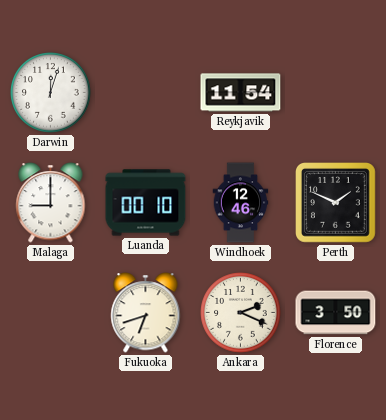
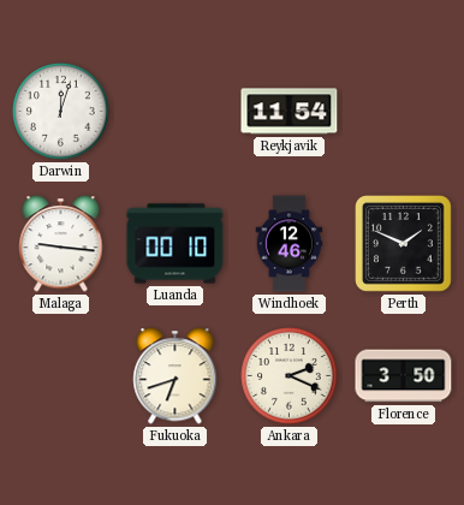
Malaga: 9:00 -> 9:16
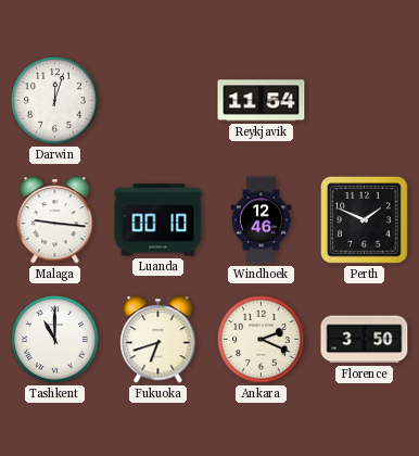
Tashkent: none -> 11:00
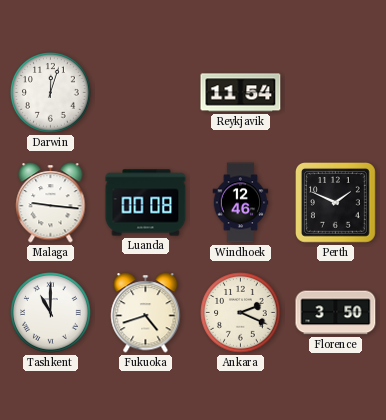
Luanda: 00:10 -> 00:08
Fukuoka: 6:42 -> 4:42
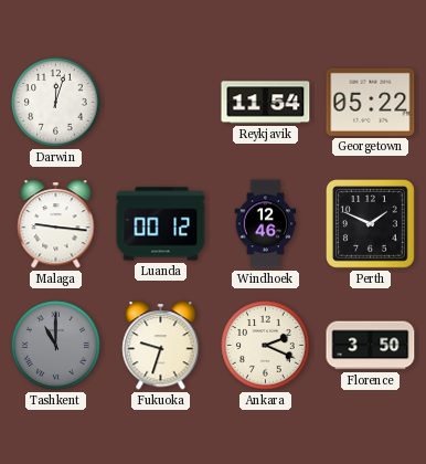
Georgetown: none -> 05:22
Luanda: 00:08 -> 00:12
Tashkent dial: white -> grey
Fukuoka: 4:42 -> 9:33
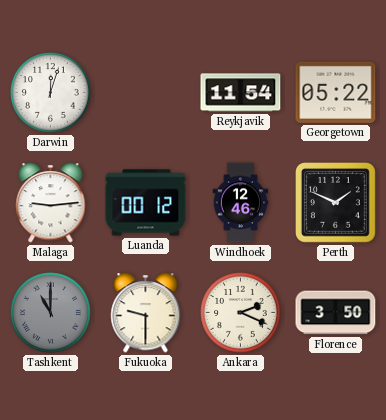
Malaga: 9:16 -> 9:14
Fukuoka: 9:33 -> 9:30
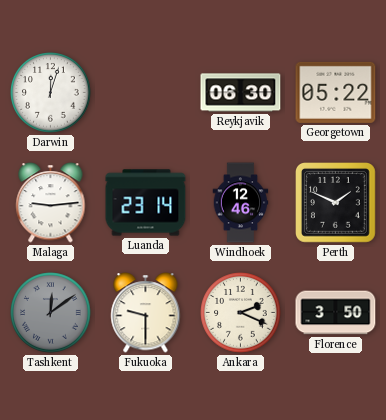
Reykjavik: 11:54 -> 06:30
Luanda: 00:12 -> 23:14
Tashkent: 11:00 -> 12:09
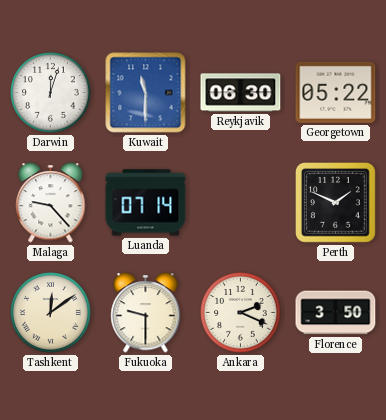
Kuwait: none -> 11:30
Malaga: 9:14 -> 9:23
Luanda: 23:14 -> 07:14
Windhoek: 12:46 -> none
Tashkent dial: grey -> cream
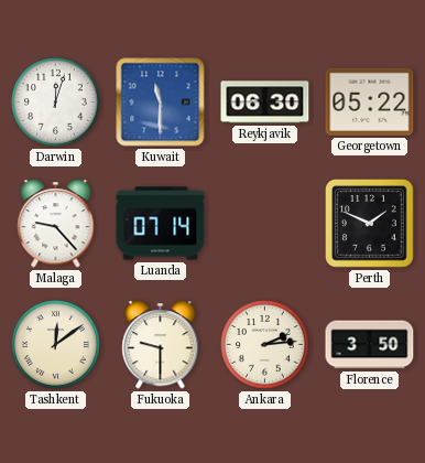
Ankara: 2:19 -> 2:14
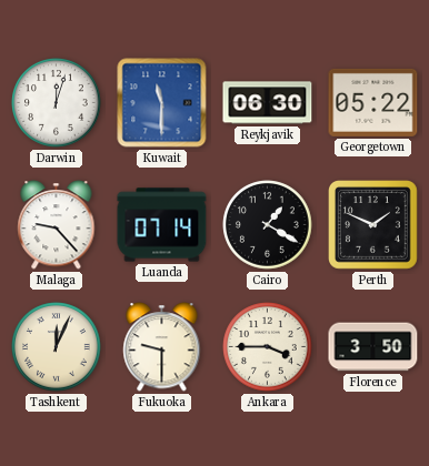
Cairo: none -> 1:20
Tashkent: 12:09 -> 12:04
Ankara: 2:14 -> 3:45
